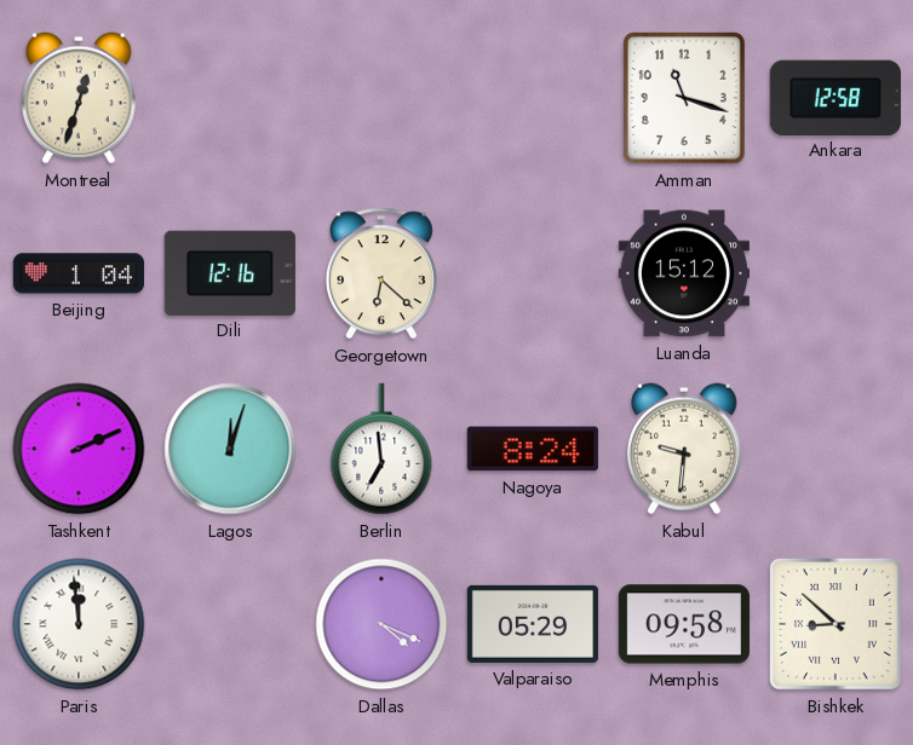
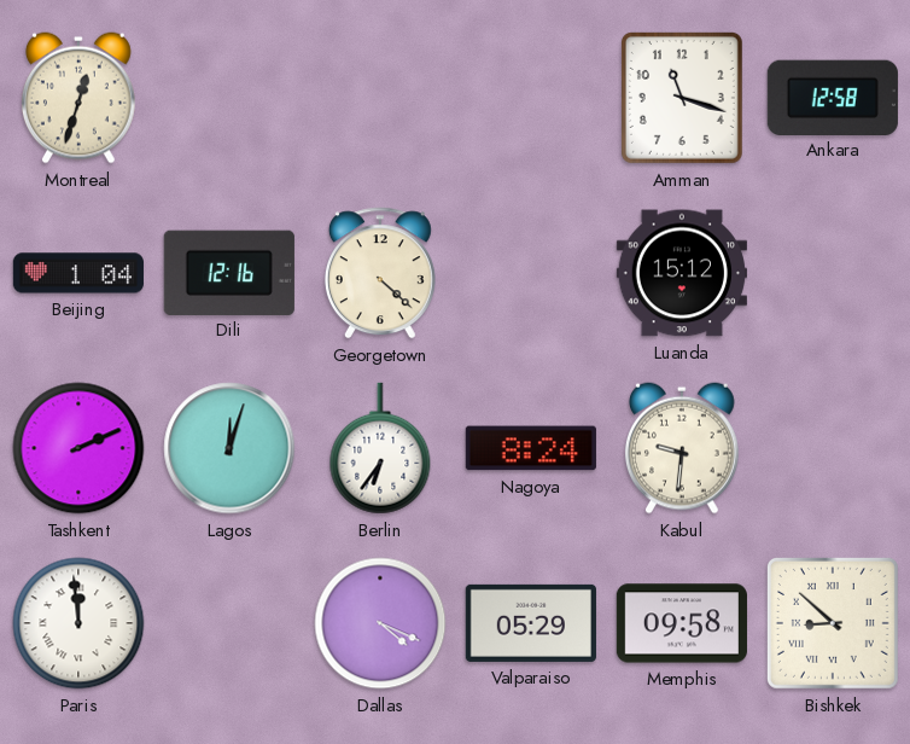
Georgetown: 6:22 -> 4:22
Berlin: 6:59 -> 6:36
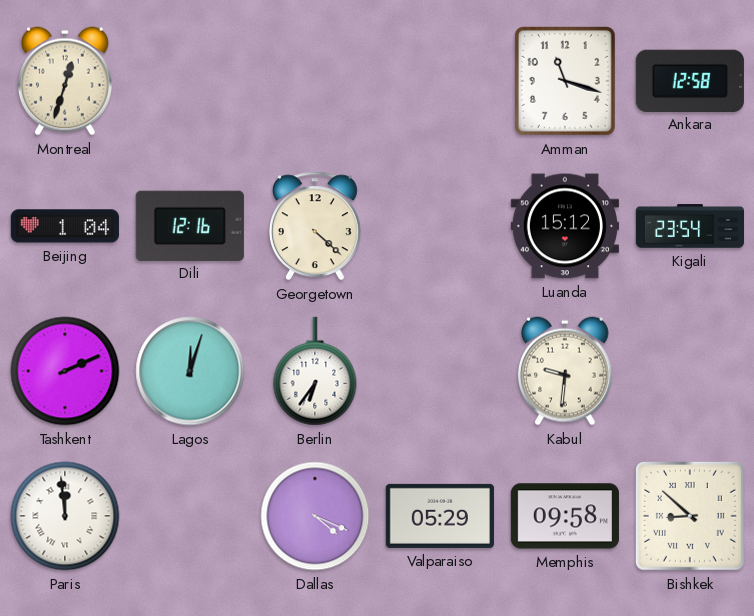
Kigali: none -> 23:54
Nagoya: 8:24 -> none
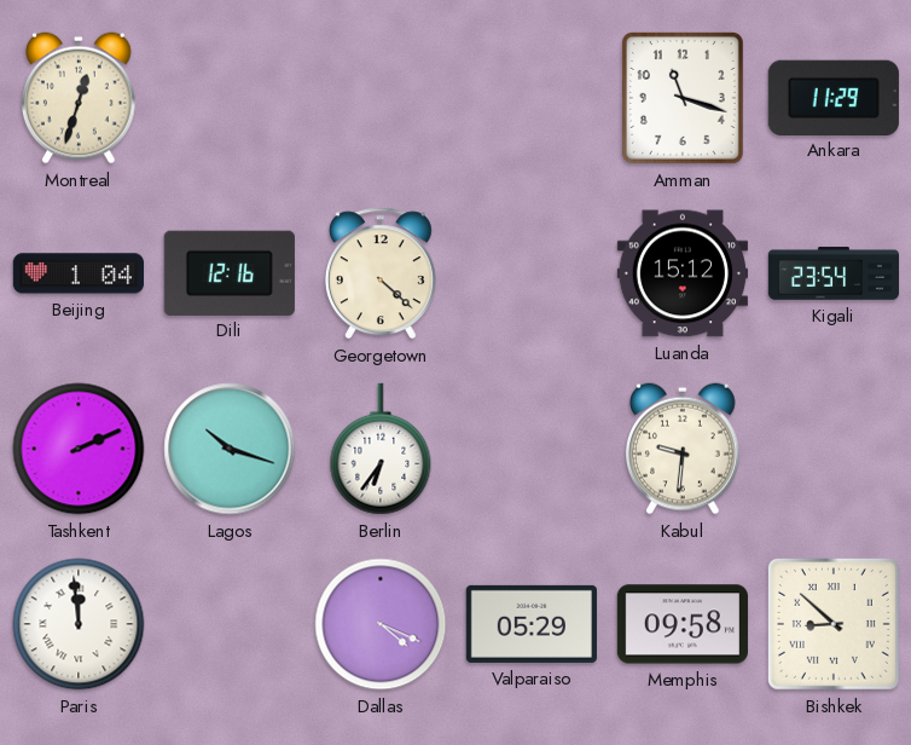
Ankara: 12:58 -> 11:29
Lagos: 12:03 -> 10:18
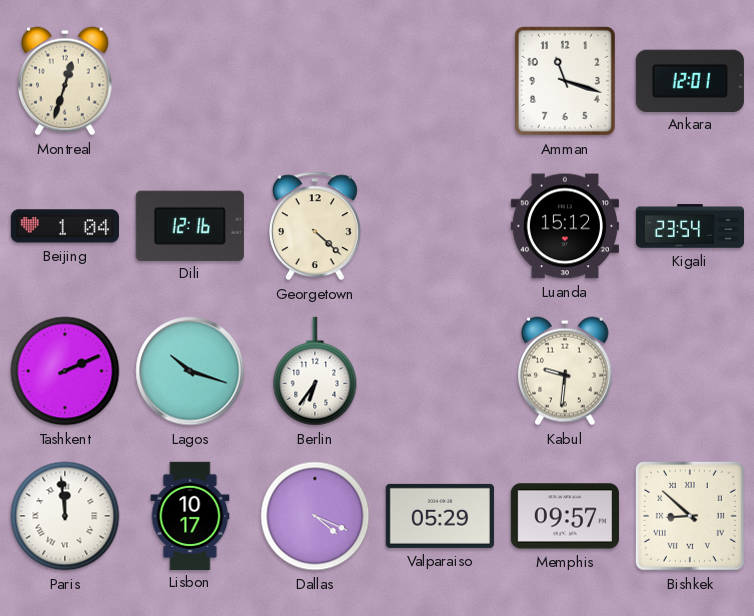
Ankara: 11:29 -> 12:01
Lisbon: none -> 10:17
Memphis: 09:58 -> 09:57
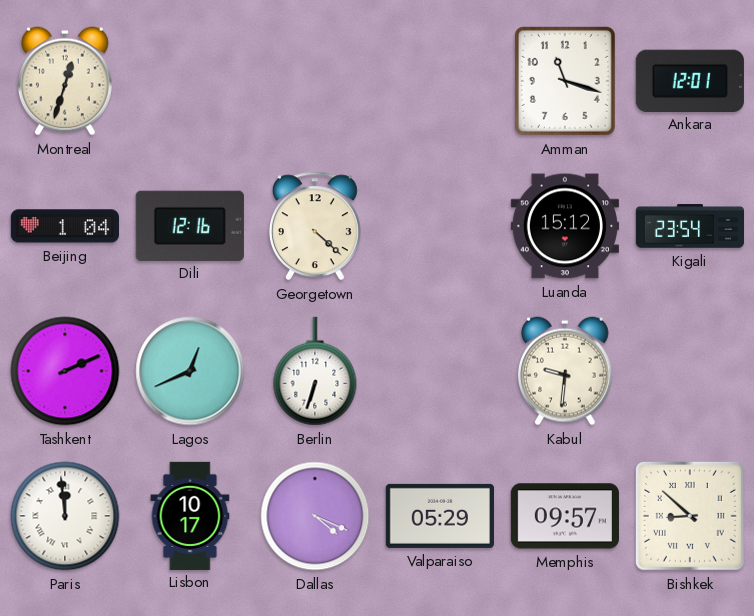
Lagos: 10:18 -> 12:41
Berlin: 6:36 -> 6:33
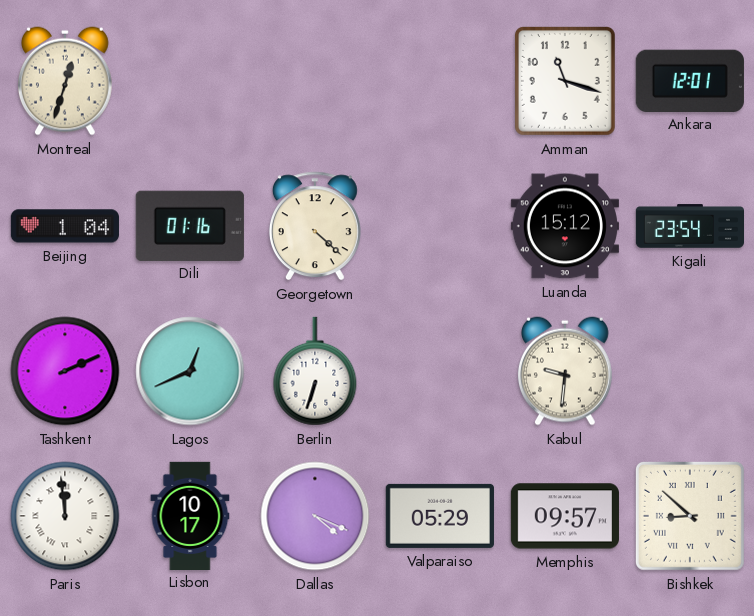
Dili: 12:16 -> 01:16
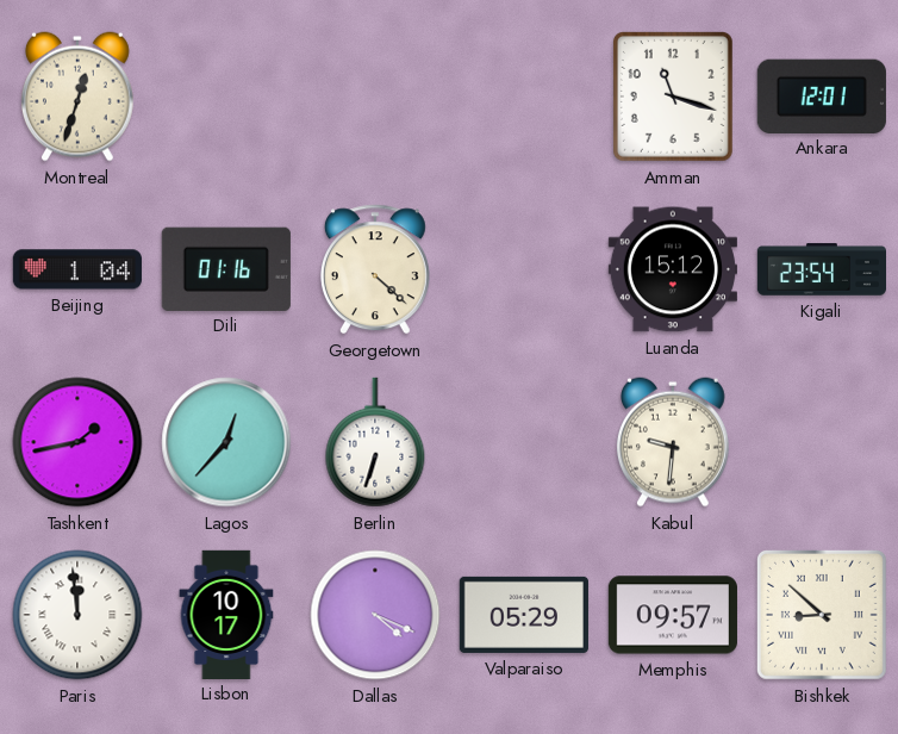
Tashkent: 2:11 -> 1:43
Lagos: 12:41 -> 12:37
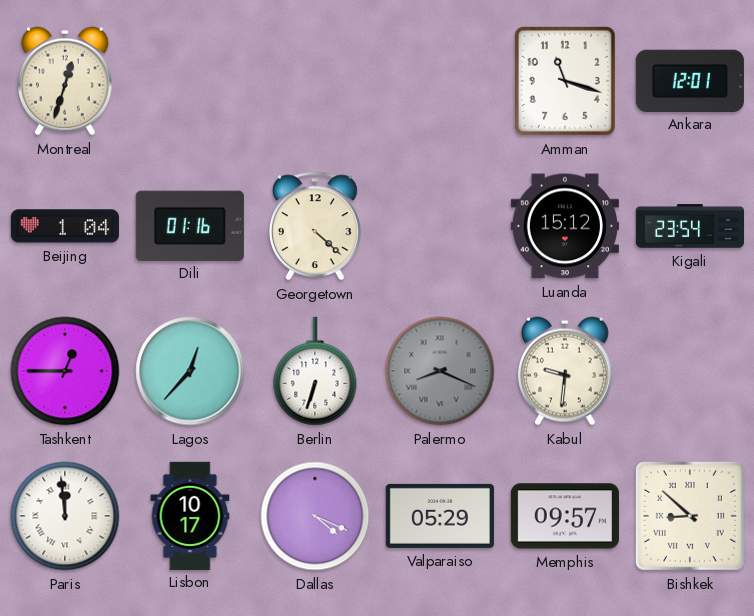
Tashkent: 1:43 -> 12:45
Palermo: none -> 8:19
